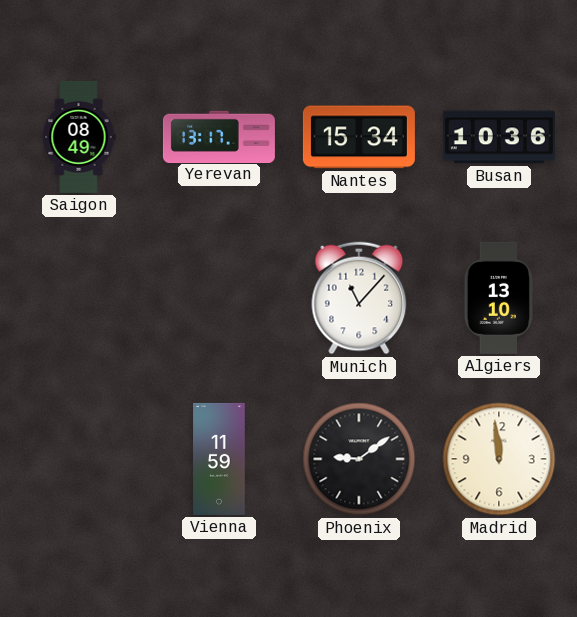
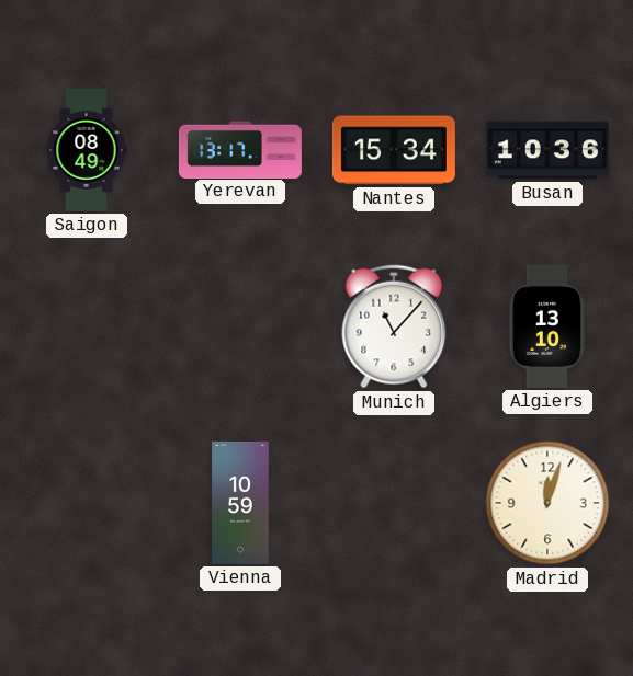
Vienna: 11:59 -> 10:59
Phoenix: 9:09 -> none
Madrid: 11:59 -> 12:03
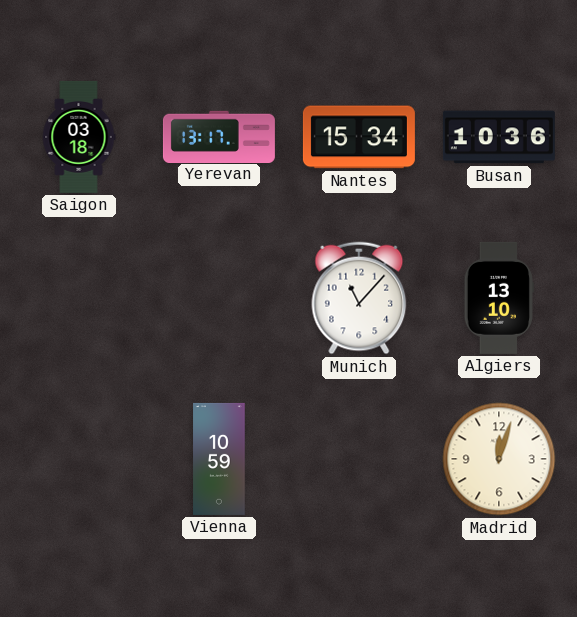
Saigon: 08:49 -> 03:18
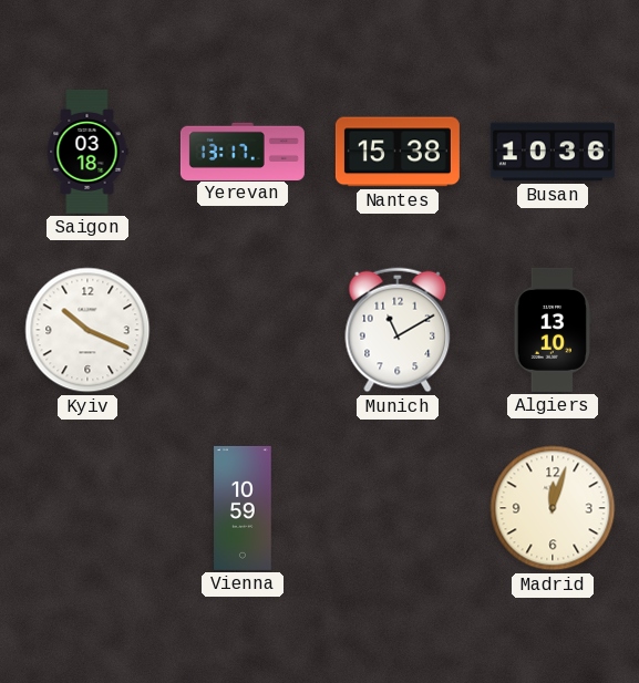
Nantes: 15:34 -> 15:38
Kyiv: none -> 10:19
Munich: 11:07 -> 11:10
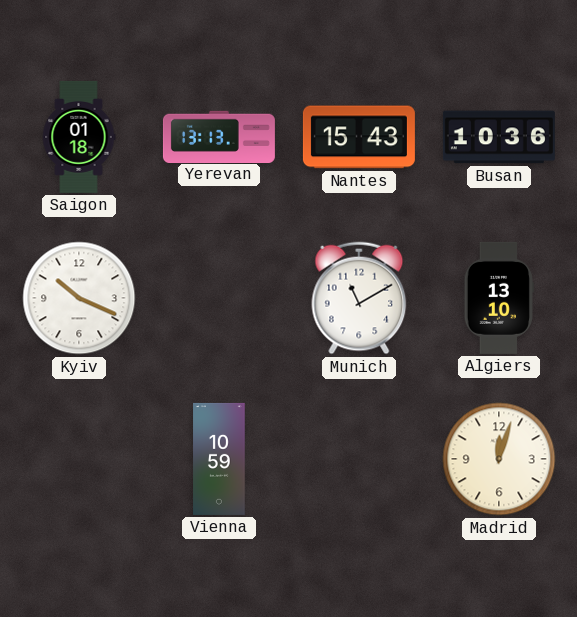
Saigon: 03:18 -> 01:18
Yerevan: 13:17 -> 13:13
Nantes: 15:38 -> 15:43
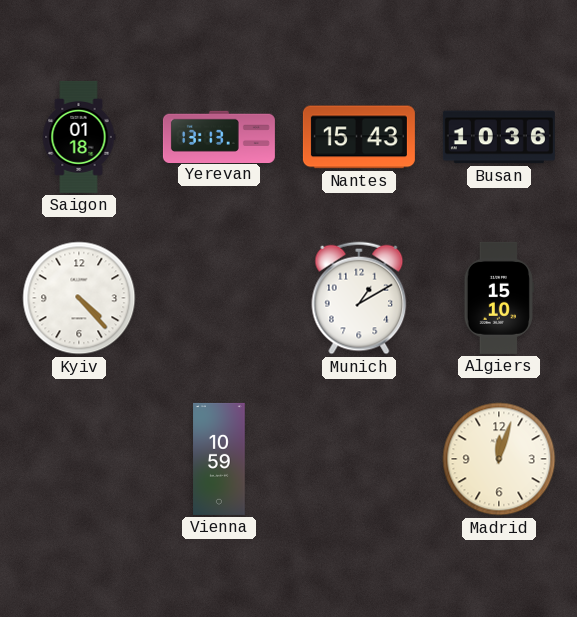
Kyiv: 10:19 -> 4:23
Munich: 11:10 -> 1:10
Algiers: 13:10 -> 15:10
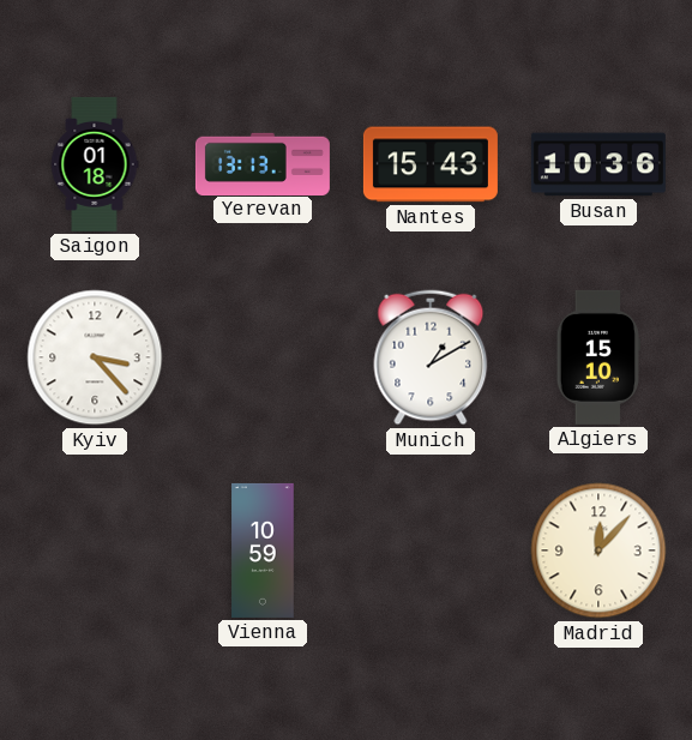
Kyiv: 4:23 -> 3:23
Madrid: 12:03 -> 12:07
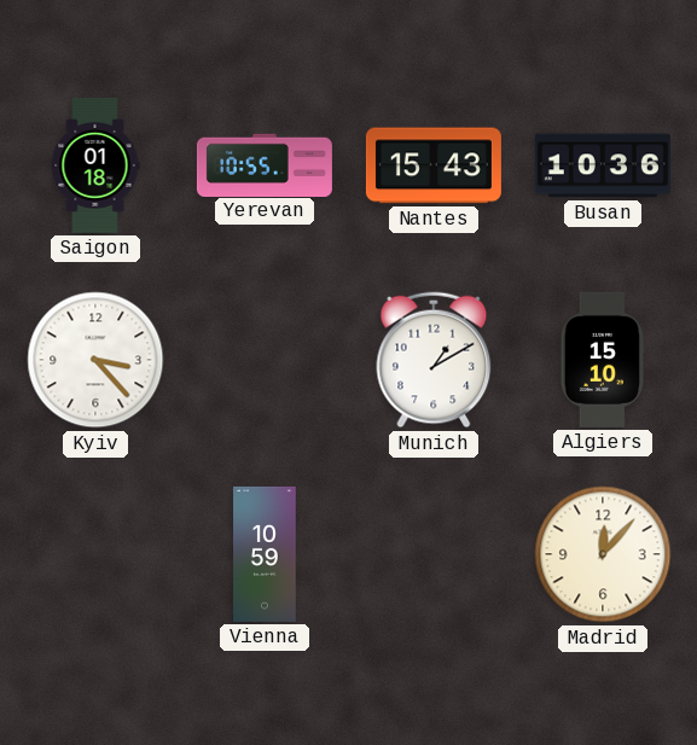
Yerevan: 13:13 -> 10:55
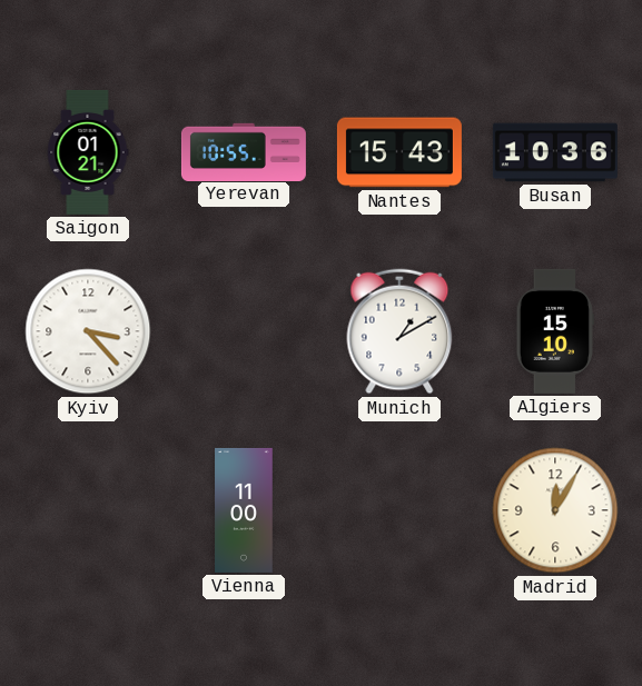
Saigon: 01:18 -> 01:21
Vienna: 10:59 -> 11:00
Madrid: 12:07 -> 12:05
